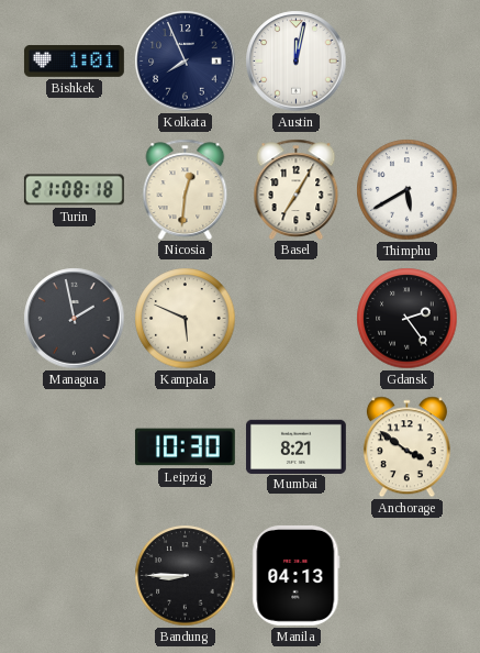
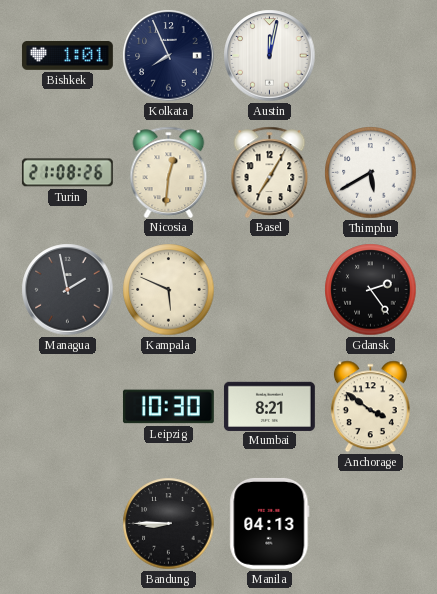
Turin: 21:08:18 -> 21:08:26
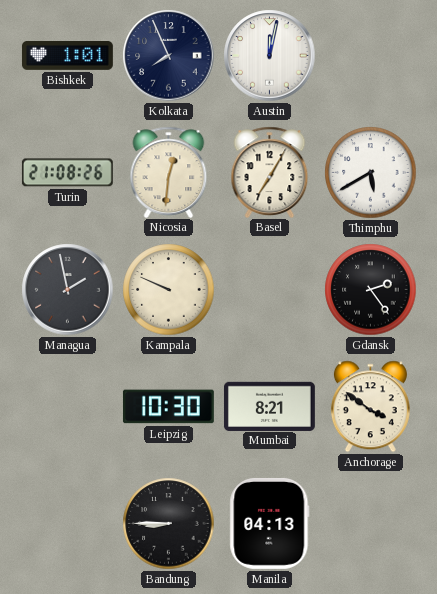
Kampala: 5:49 -> 9:49
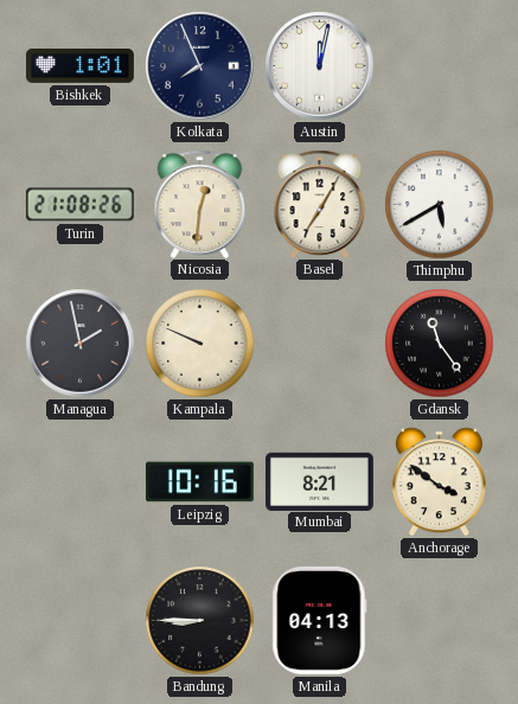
Gdansk: 2:24 -> 11:24
Leipzig: 10:30 -> 10:16
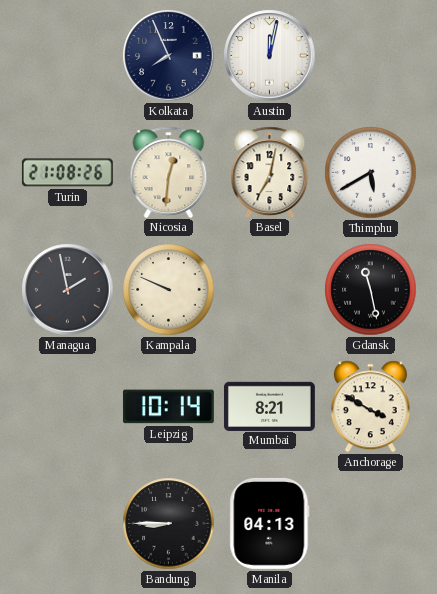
Bishkek: 1:01 -> none
Basel: 7:05 -> 7:02
Gdansk: 11:24 -> 11:28
Leipzig: 10:16 -> 10:14
Anchorage: 3:51 -> 3:50
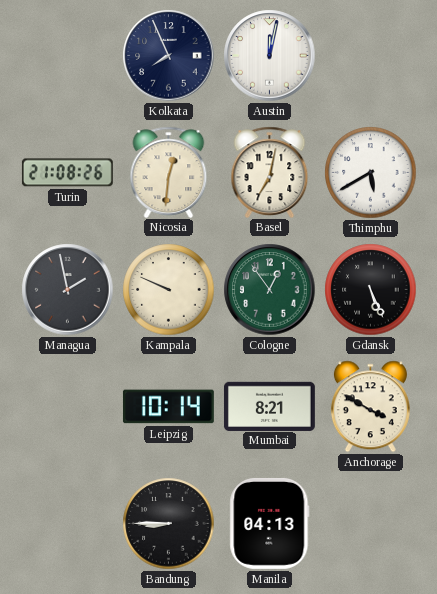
Cologne: none -> 12:54
Gdansk: 11:28 -> 5:26
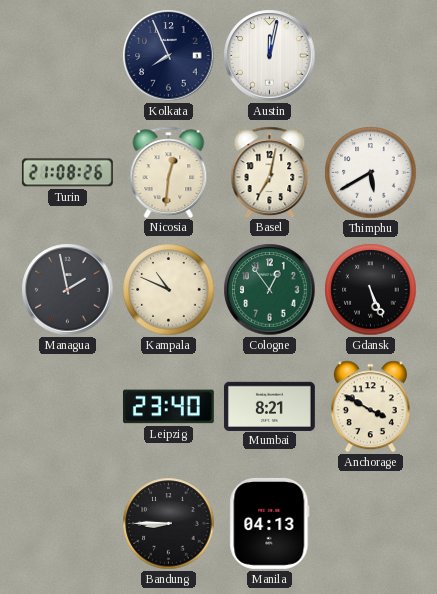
Kampala: 9:49 -> 10:49
Leipzig: 10:14 -> 23:40
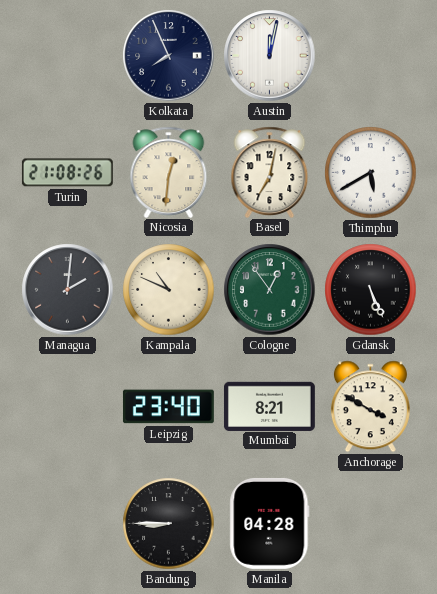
Managua: 1:58 -> 2:01
Manila: 04:13 -> 04:28
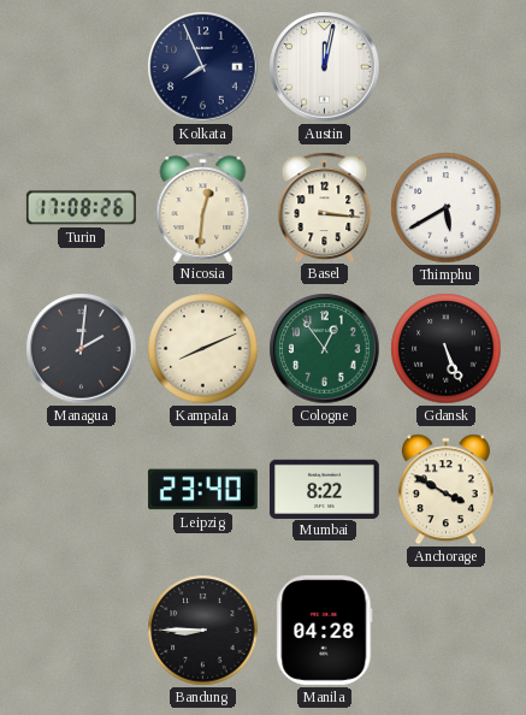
Turin: 21:08 -> 17:08
Basel: 7:02 -> 3:16
Kampala: 10:49 -> 8:11
Mumbai: 8:21 -> 8:22
